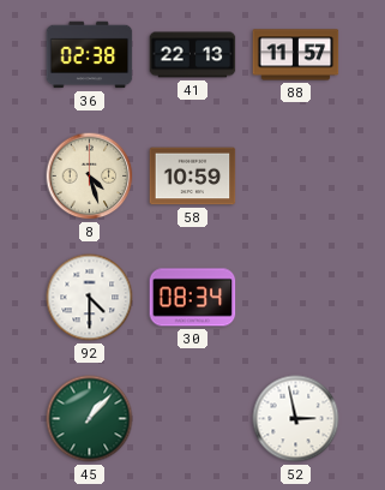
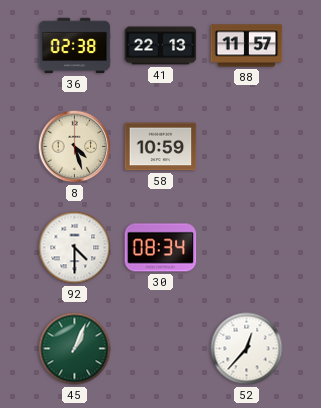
45: 1:07 -> 1:04
52: 2:58 -> 12:37
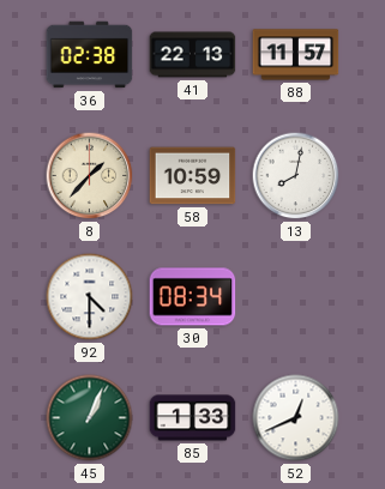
8: 4:27 -> 1:37
13: none -> 8:02
85: none -> 1:33
52: 12:37 -> 12:41
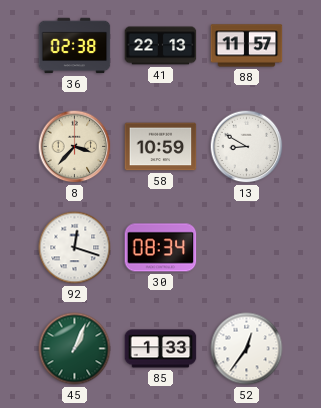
8: 1:37 -> 3:37
13: 8:02 -> 8:50
92: 4:30 -> 12:18
52: 12:41 -> 12:36
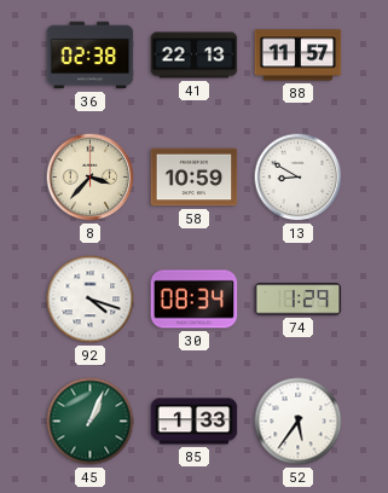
92: 12:18 -> 4:18
74: none -> 1:29
52: 12:36 -> 5:36
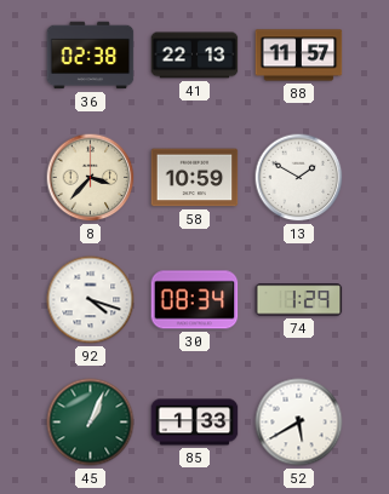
13: 8:50 -> 1:50
52: 5:36 -> 5:40
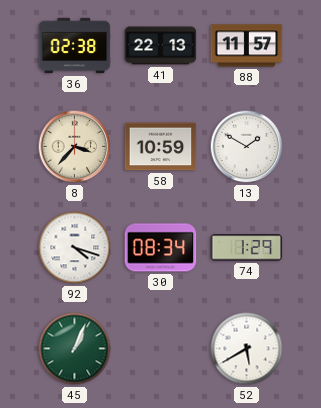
85: 1:33 -> none
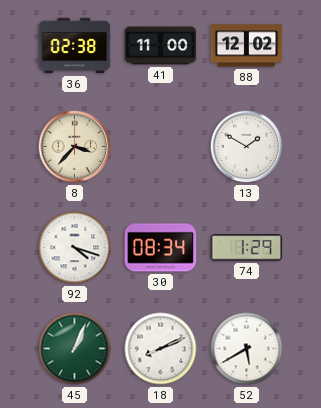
41: 22:13 -> 11:00
88: 11:57 -> 12:02
58: 10:59 -> none
18: none -> 8:11
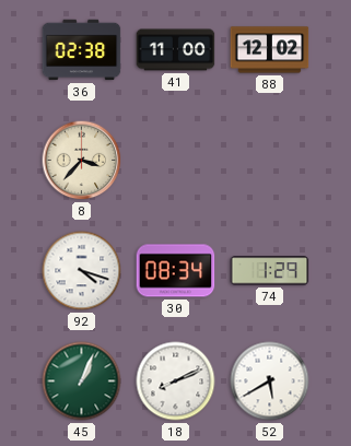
13: 1:50 -> none
